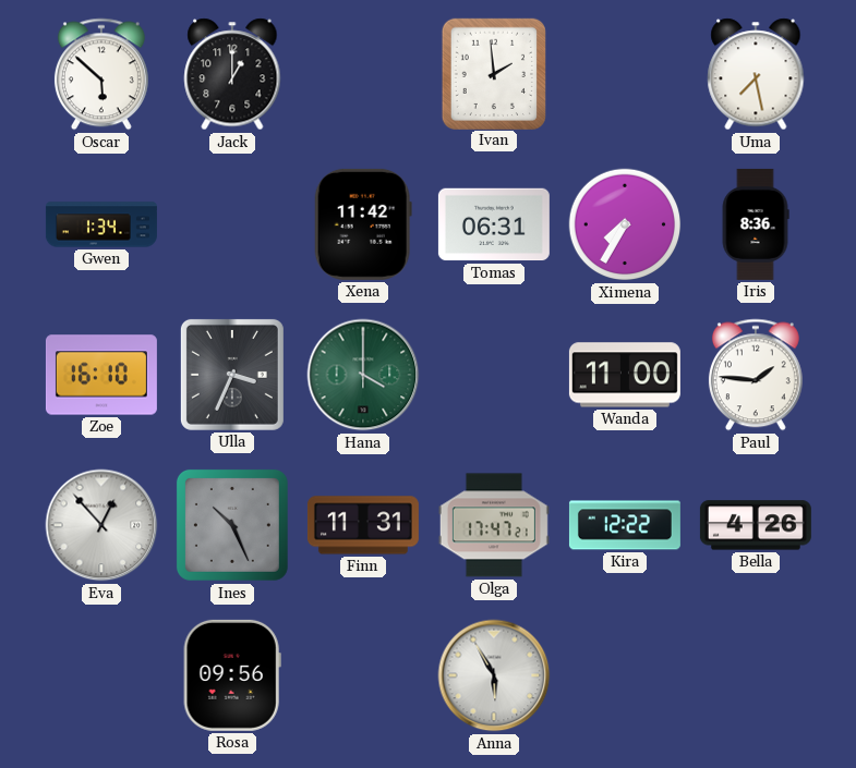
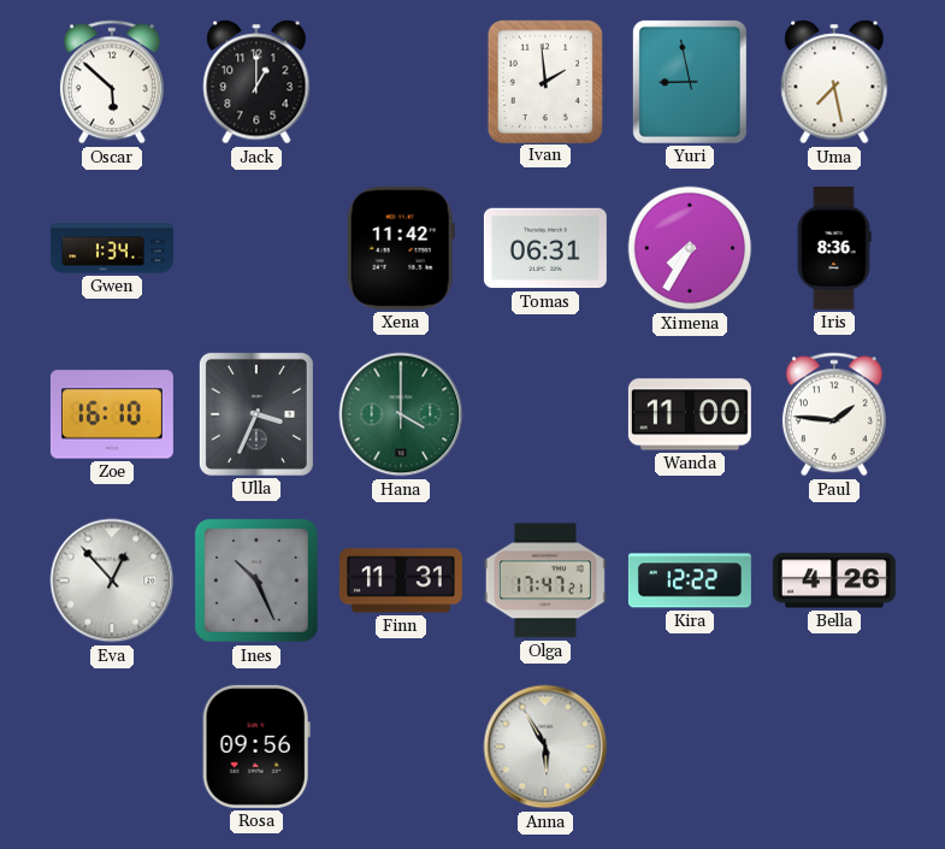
Yuri: none -> 8:58
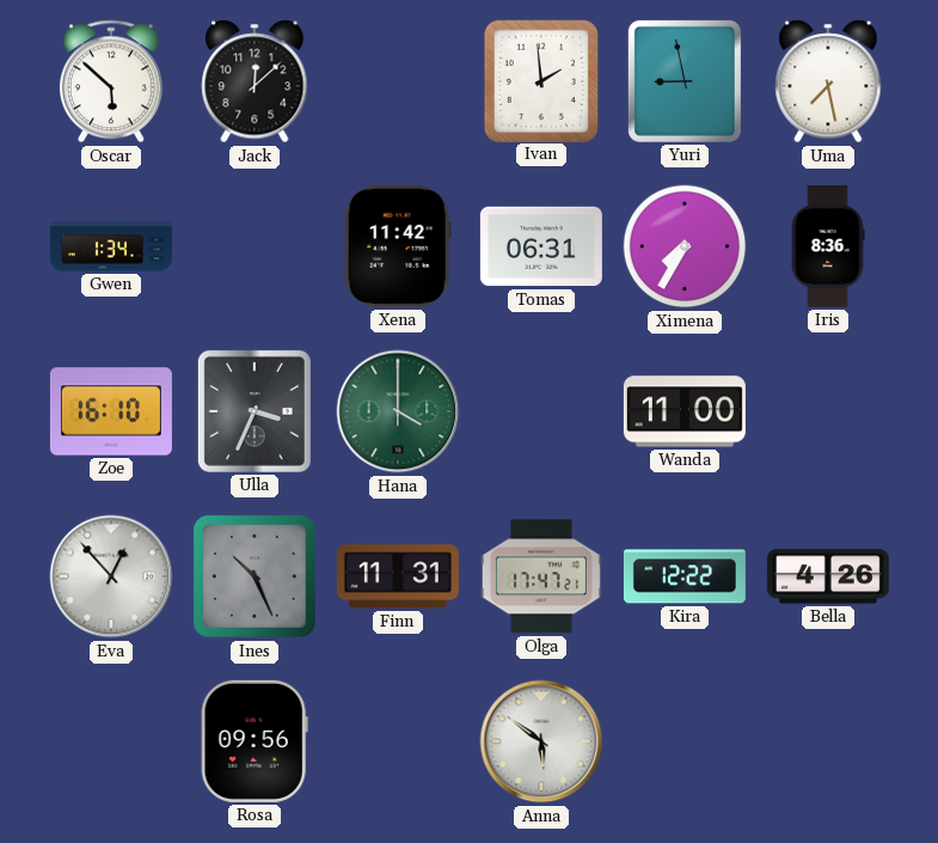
Jack: 1:00 -> 12:08
Paul: 1:46 -> none
Anna: 5:55 -> 5:51
